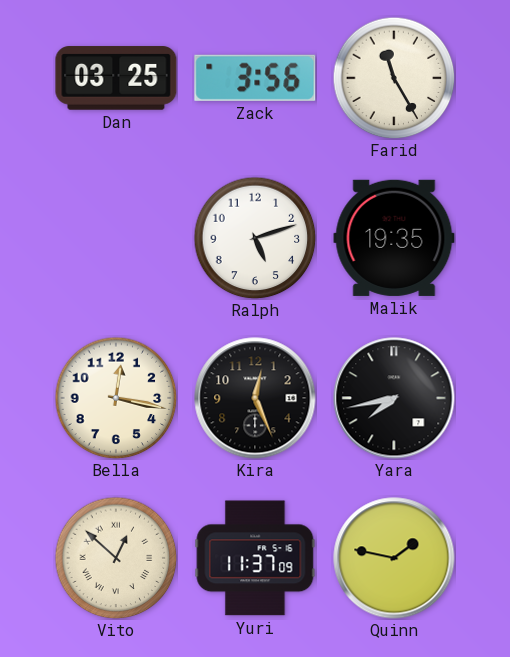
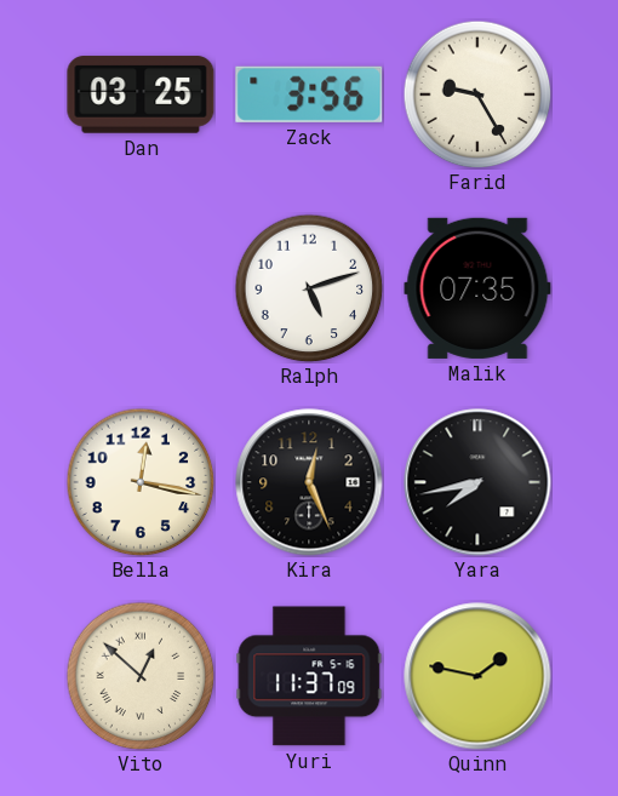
Farid: 11:25 -> 9:25
Malik: 19:35 -> 07:35
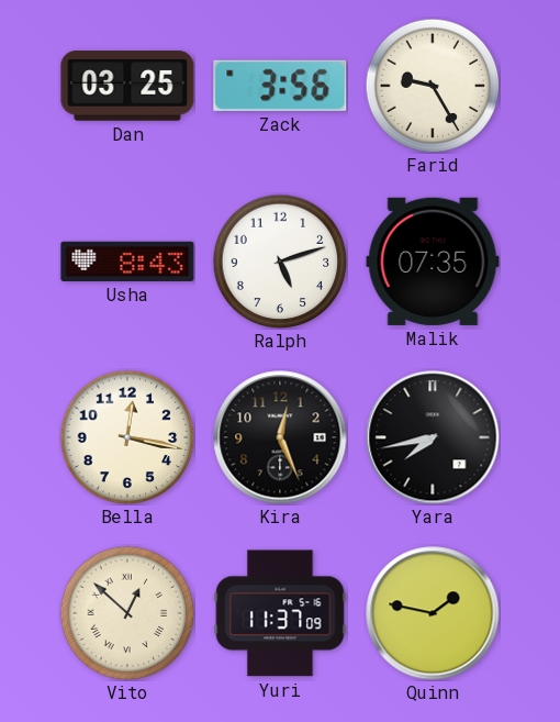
Usha: none -> 8:43
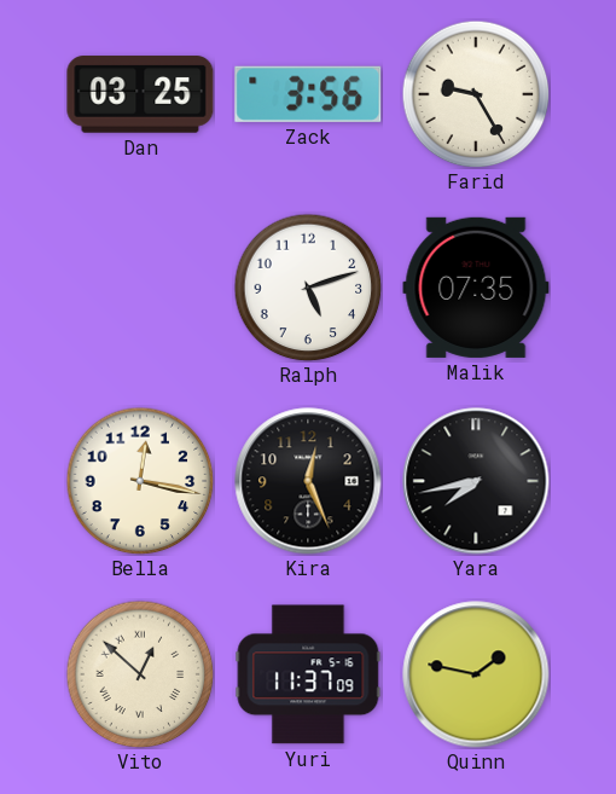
Usha: 8:43 -> none
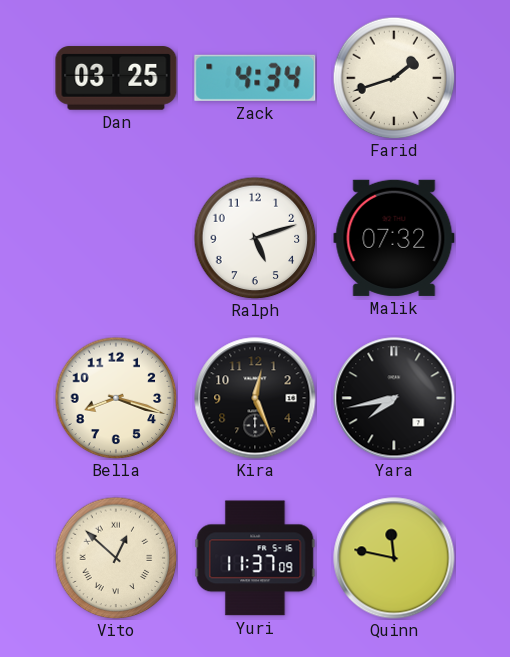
Zack: 3:56 -> 4:34
Farid: 9:25 -> 1:42
Malik: 07:35 -> 07:32
Bella: 12:17 -> 8:18
Quinn: 1:47 -> 11:47
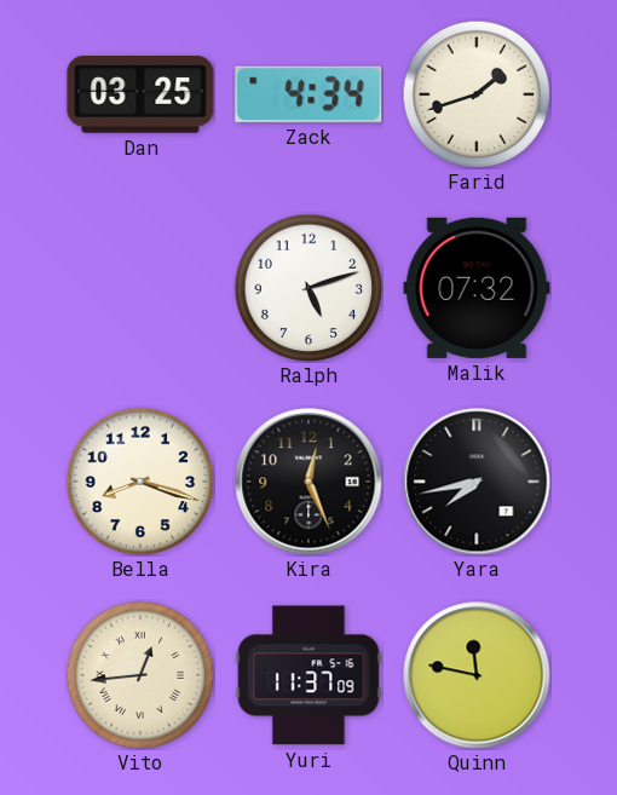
Vito: 12:52 -> 12:44
